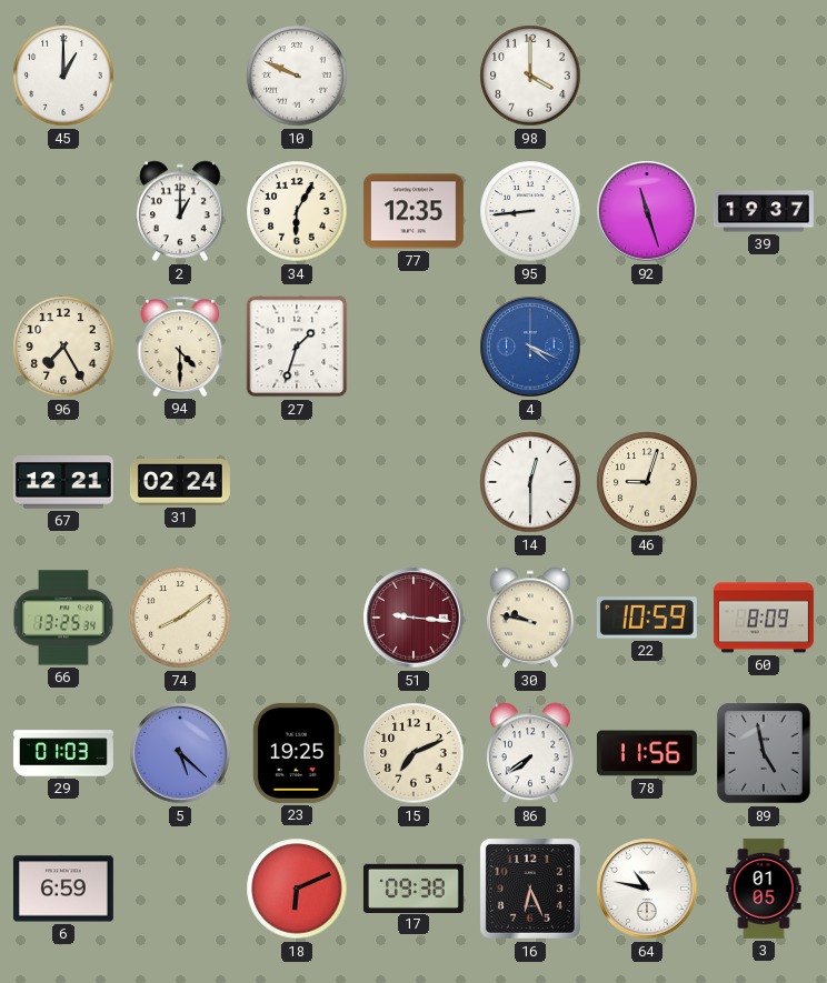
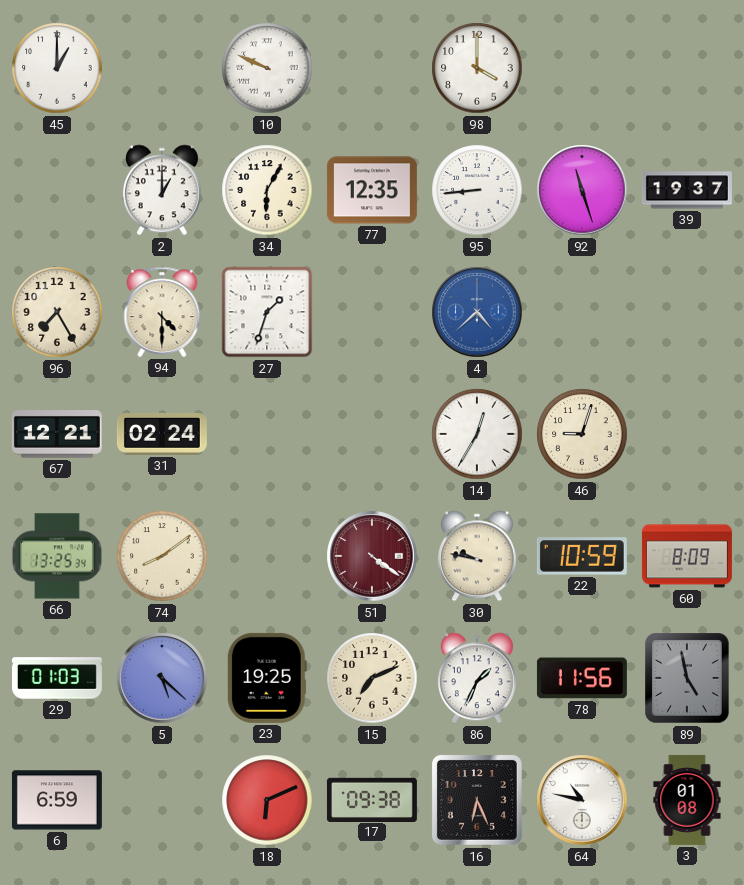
4: 4:19 -> 4:38
14: 12:30 -> 12:35
51: 9:16 -> 4:21
86: 7:39 -> 1:34
3: 01:05 -> 01:08
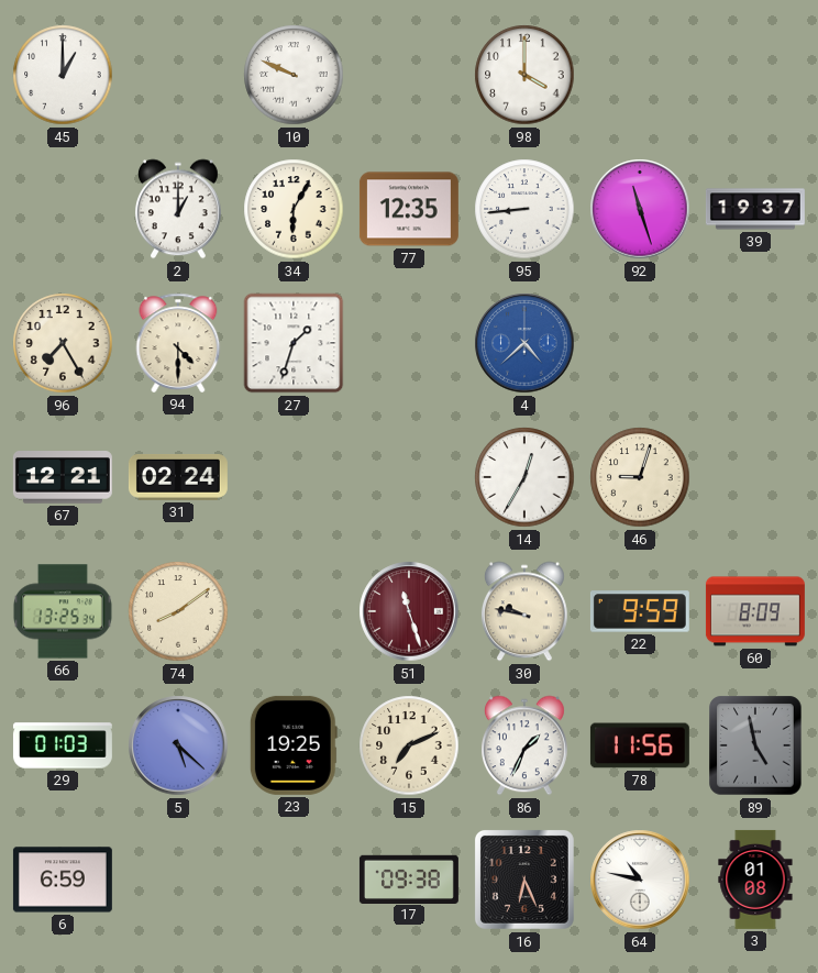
51: 4:21 -> 11:27
22: 10:59 -> 9:59
18: 6:11 -> none
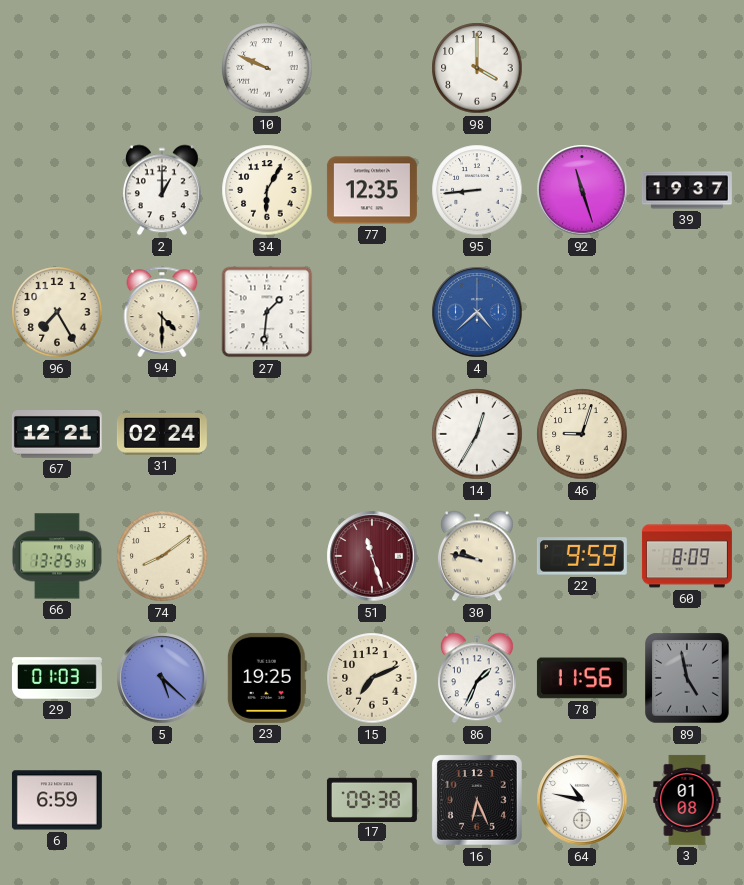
45: 1:00 -> none
27: 1:33 -> 1:31
